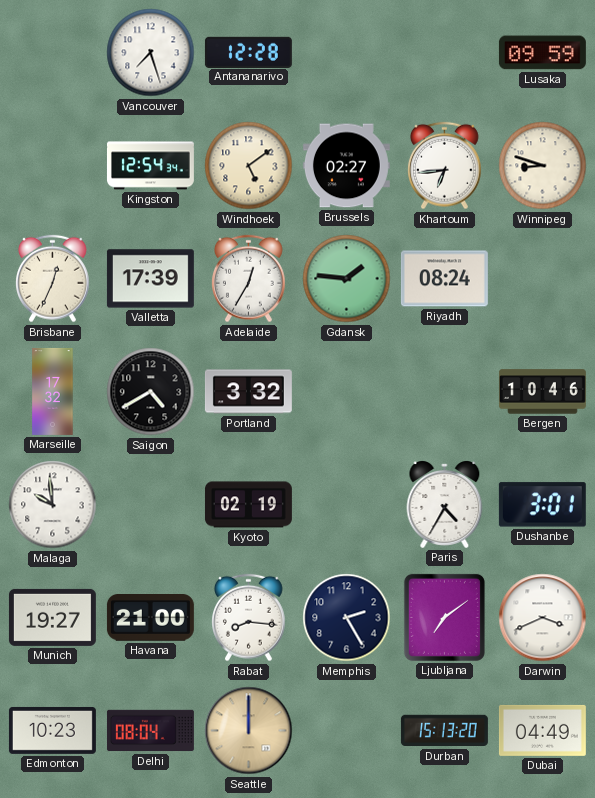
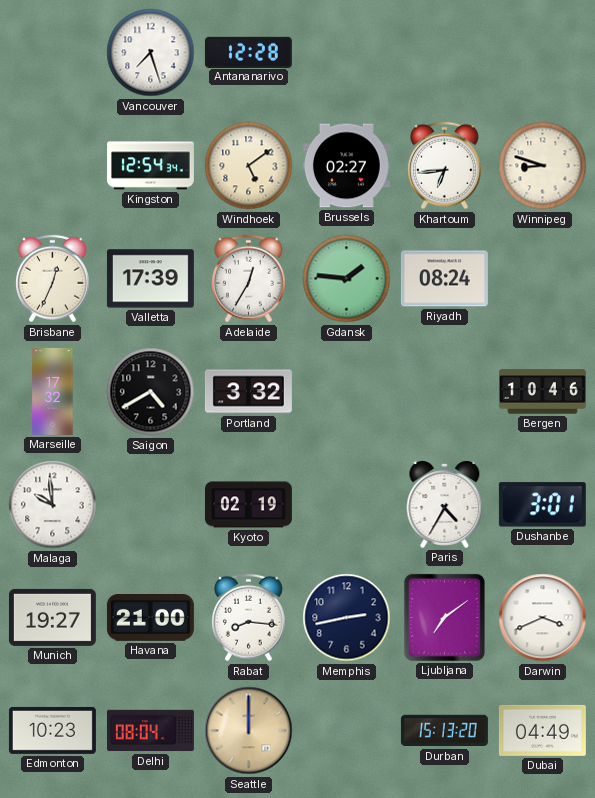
Lusaka: 09:59 -> none
Memphis: 2:25 -> 2:43
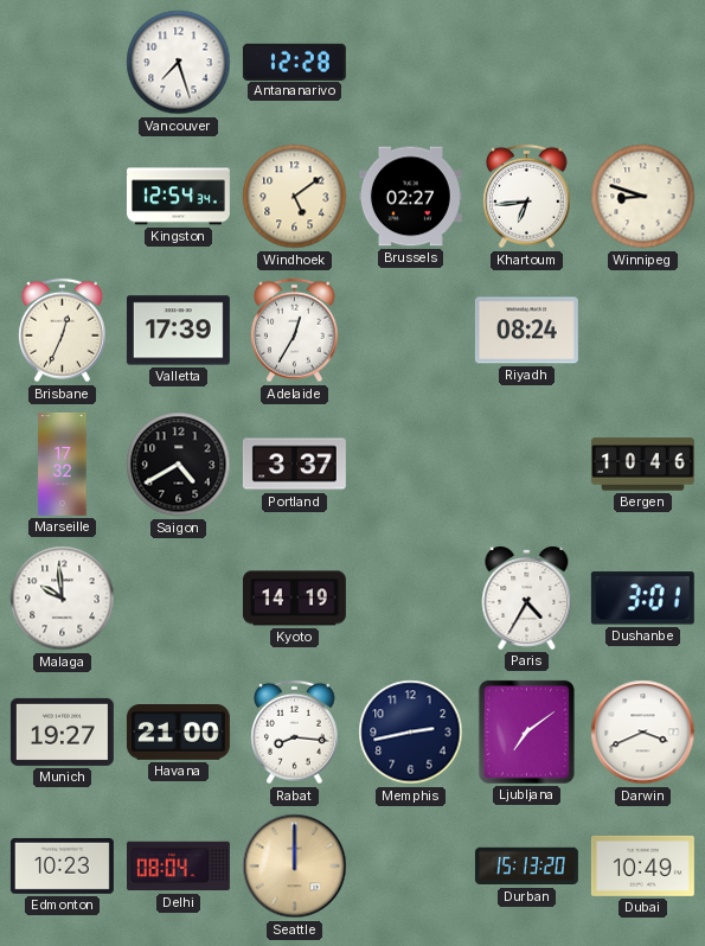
Gdansk: 1:46 -> none
Portland: 3:32 -> 3:37
Kyoto: 02:19 -> 14:19
Dubai: 04:49 -> 10:49
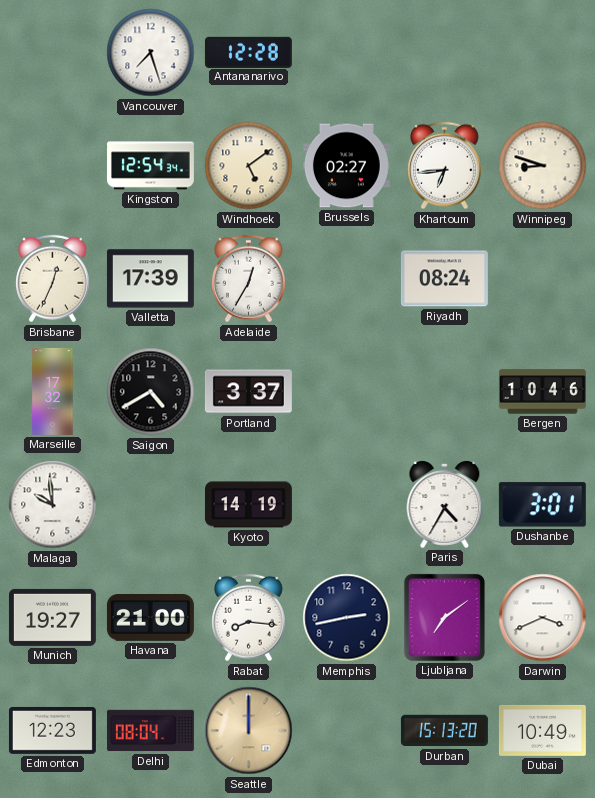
Edmonton: 10:23 -> 12:23
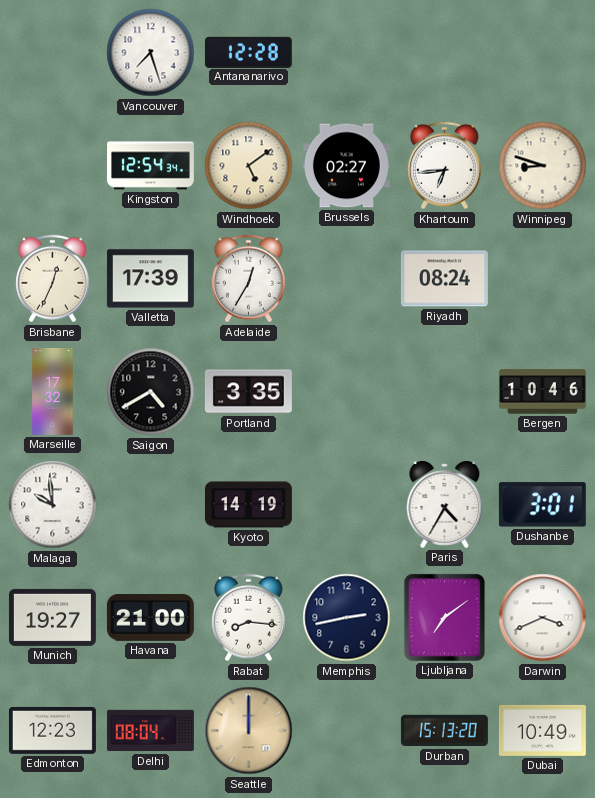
Portland: 3:37 -> 3:35
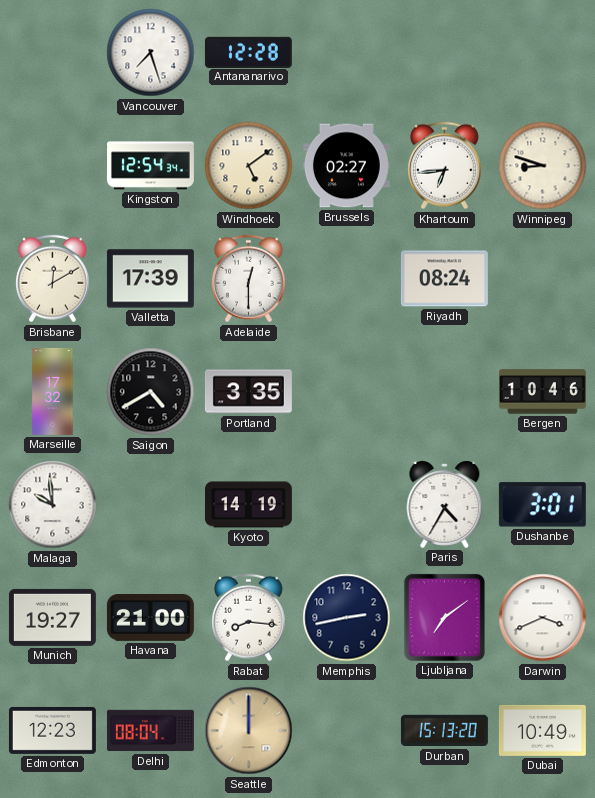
Brisbane: 12:34 -> 12:10
Adelaide: 12:35 -> 12:30
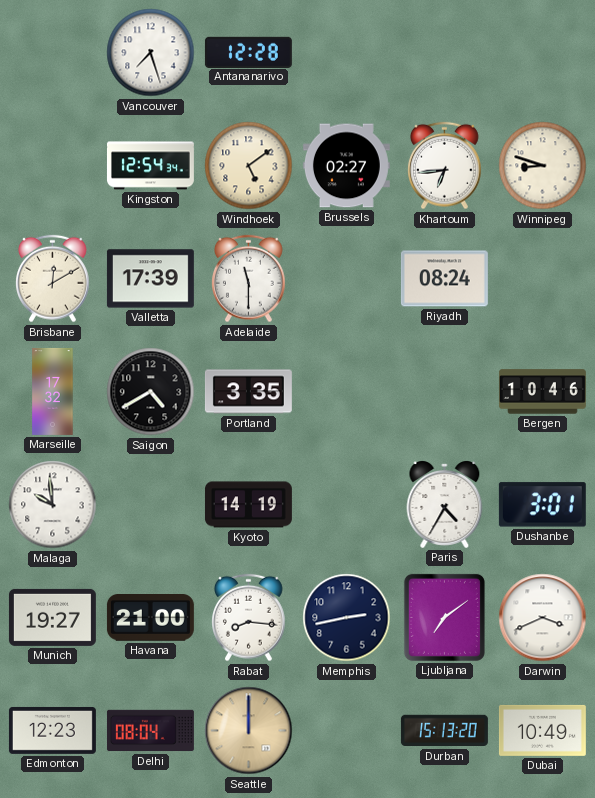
Adelaide: 12:30 -> 11:30
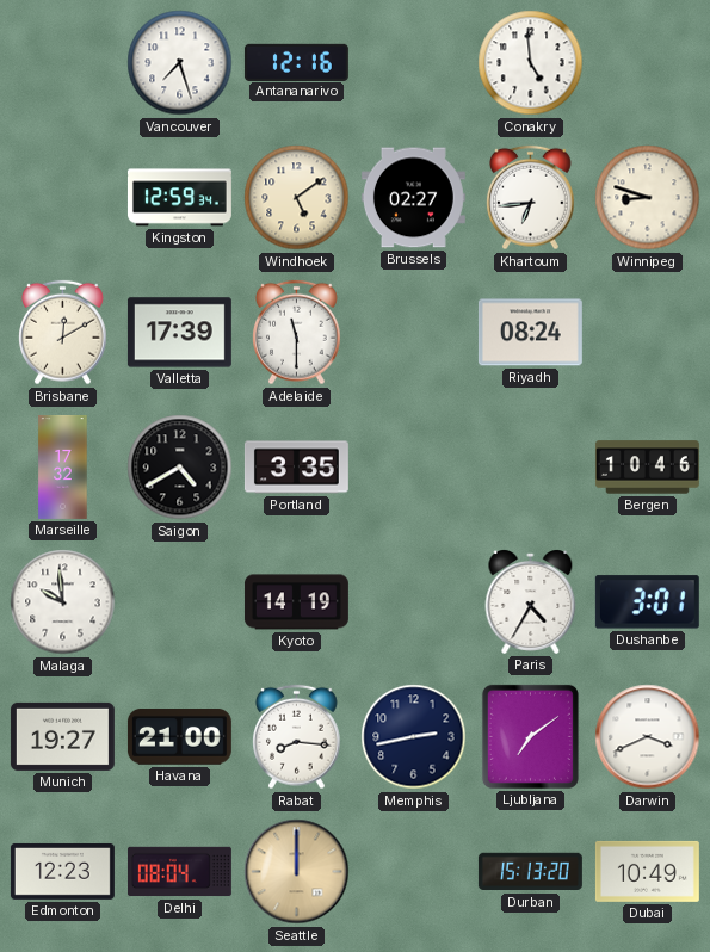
Antananarivo: 12:28 -> 12:16
Conakry: none -> 4:59
Kingston: 12:54 -> 12:59
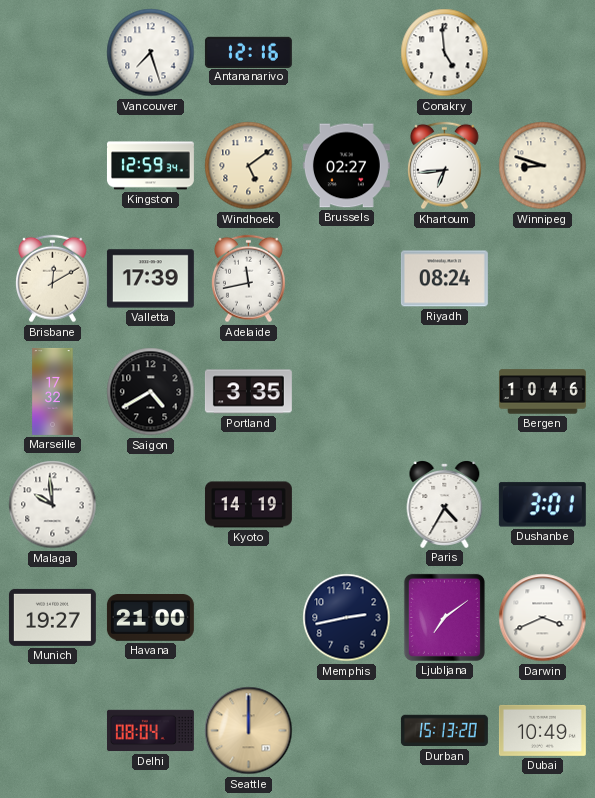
Adelaide: 11:30 -> 11:43
Rabat: 8:16 -> none
Edmonton: 12:23 -> none
